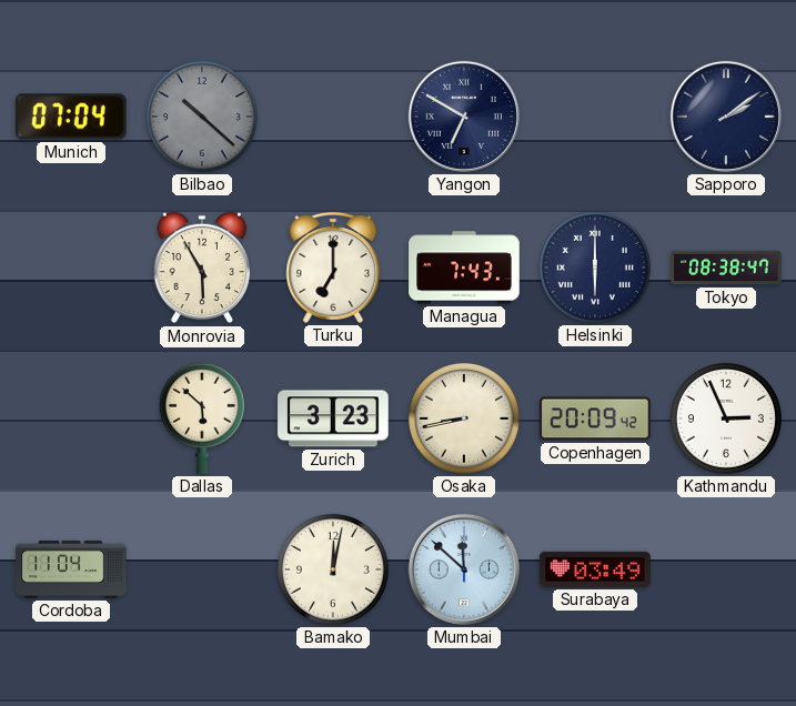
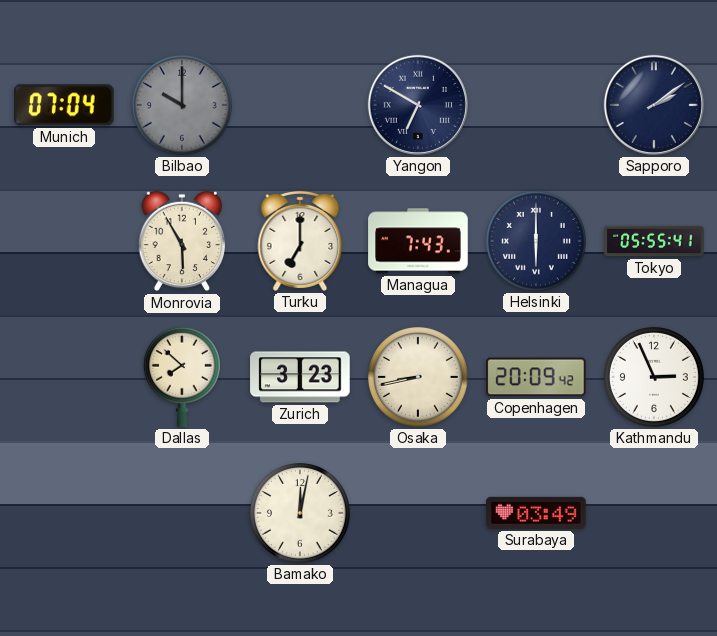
Bilbao: 10:22 -> 10:00
Tokyo: 08:38 -> 05:55
Dallas: 5:52 -> 7:52
Cordoba: 11:04 -> none
Mumbai: 11:52 -> none
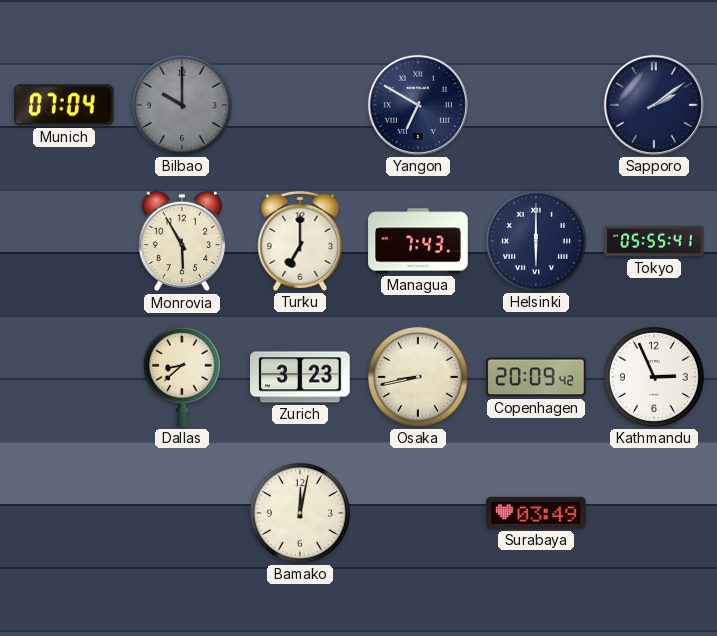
Dallas: 7:52 -> 8:38
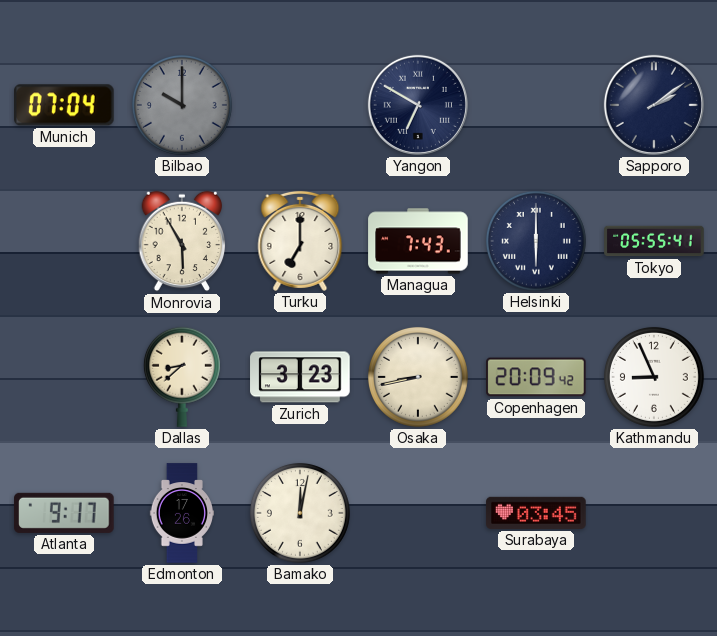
Kathmandu: 2:56 -> 8:56
Atlanta: none -> 9:17
Edmonton: none -> 17:26
Surabaya: 03:49 -> 03:45
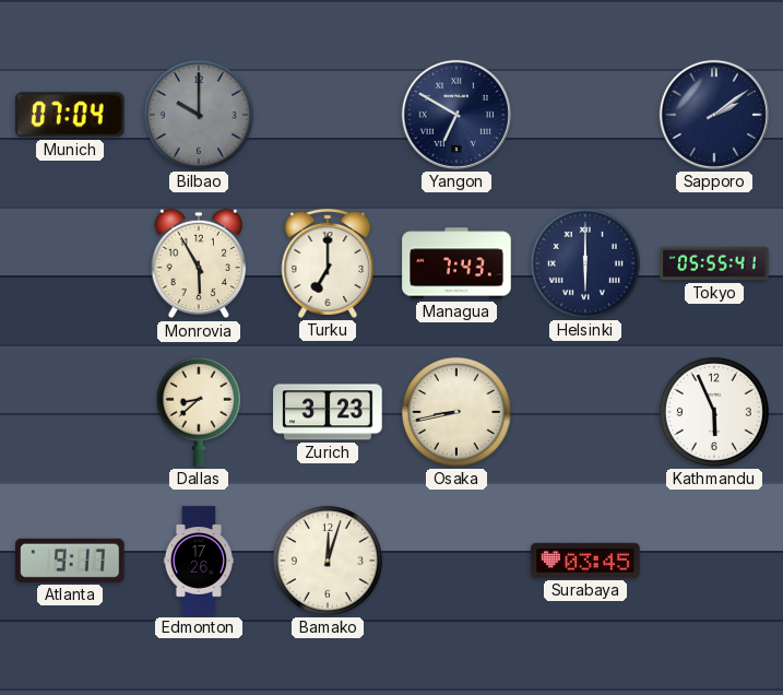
Copenhagen: 20:09 -> none
Kathmandu: 8:56 -> 5:56
Bamako: 12:02 -> 12:03
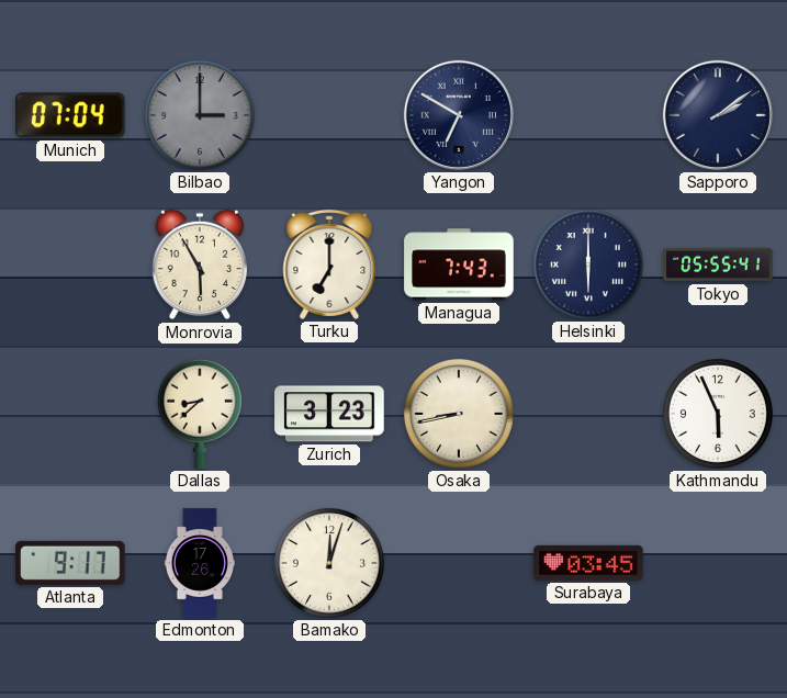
Bilbao: 10:00 -> 3:00
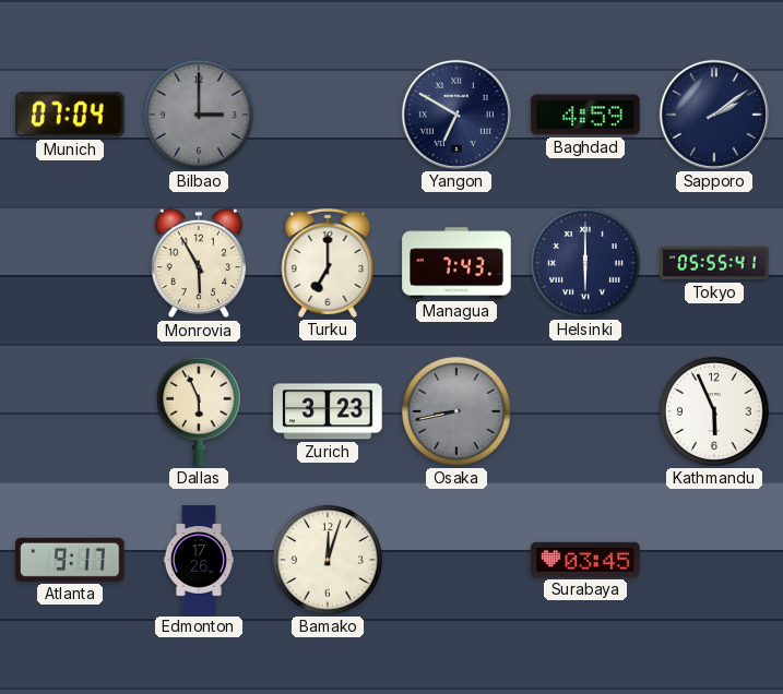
Baghdad: none -> 4:59
Dallas: 8:38 -> 5:56
Osaka dial: cream -> grey
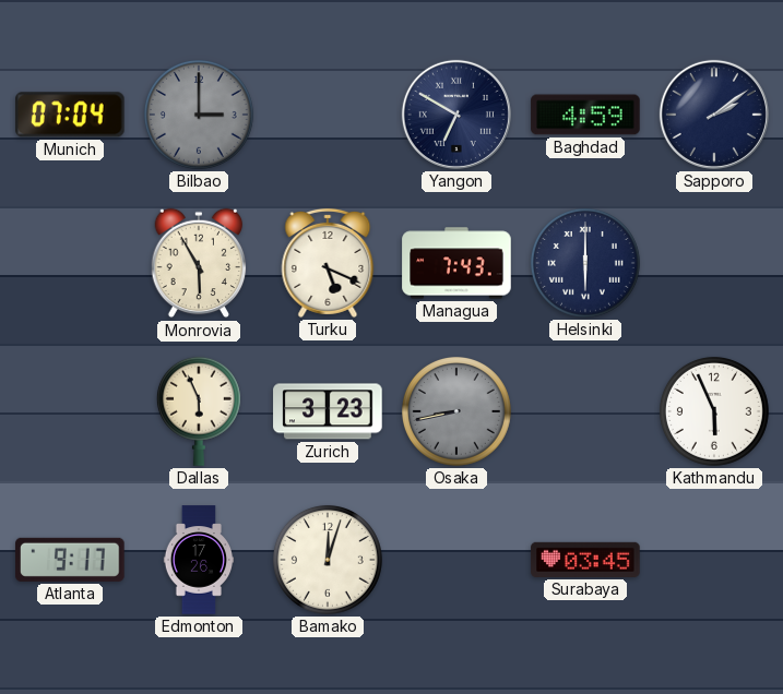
Turku: 7:00 -> 5:19
Tokyo: 05:55 -> none
